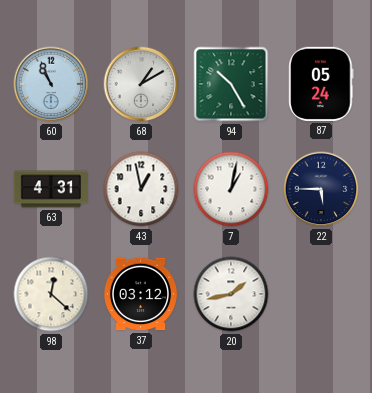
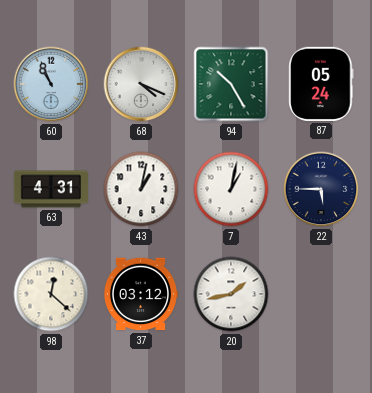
68: 1:10 -> 4:19
43: 12:58 -> 1:02
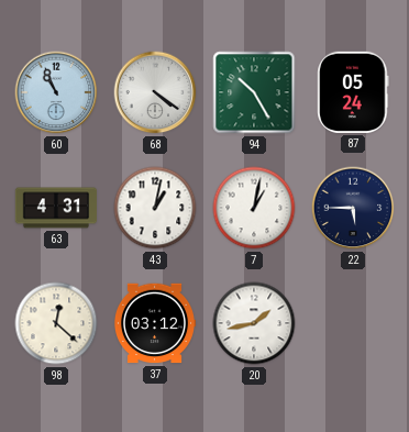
68: 4:19 -> 4:21
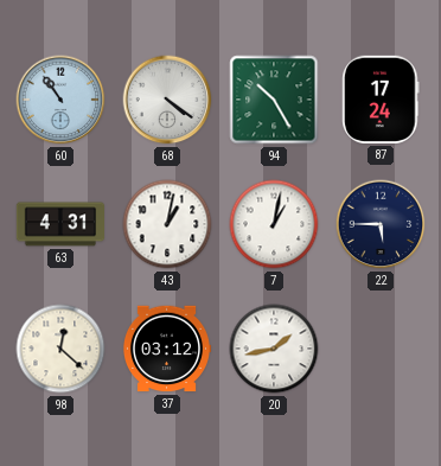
60: 10:56 -> 10:54
87: 05:24 -> 17:24
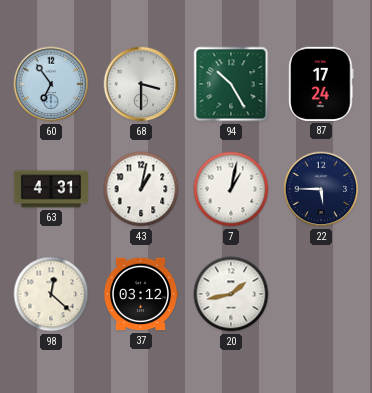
60: 10:54 -> 6:54
68: 4:21 -> 3:30
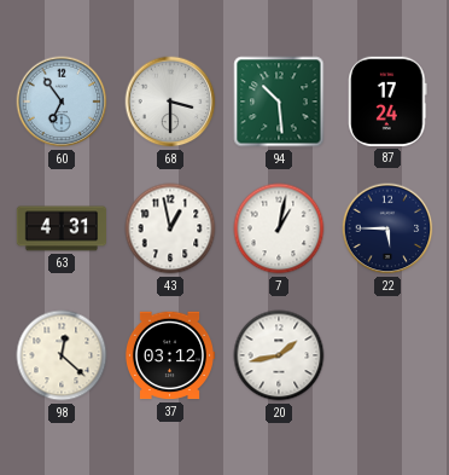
94: 10:25 -> 10:29
43: 1:02 -> 12:58
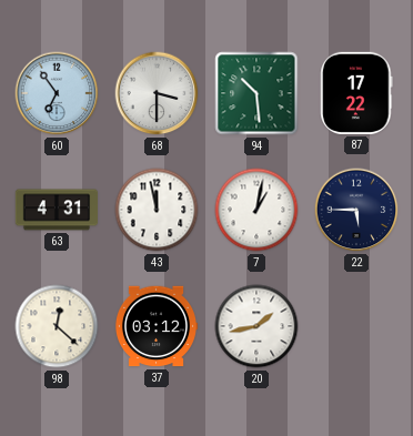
87: 17:24 -> 17:22
43: 12:58 -> 11:58
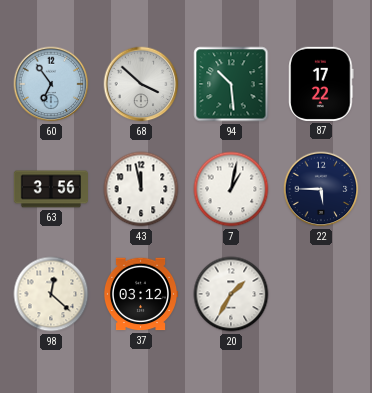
68: 3:30 -> 3:52
63: 4:31 -> 3:56
20: 1:43 -> 1:35
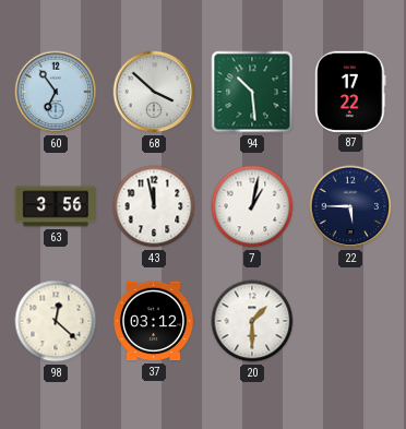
20: 1:35 -> 1:30
